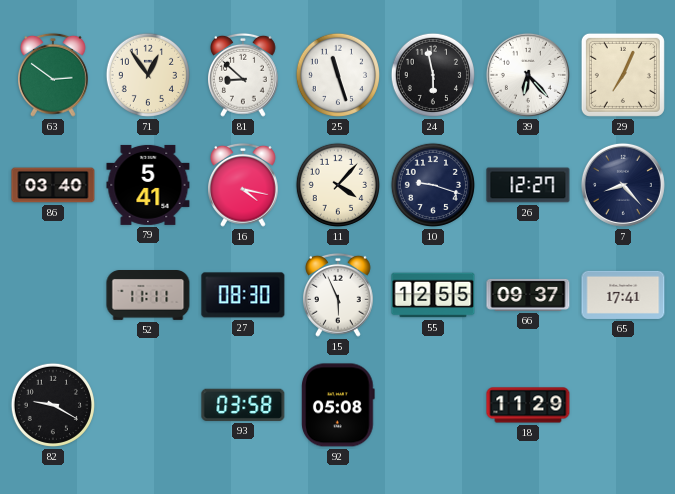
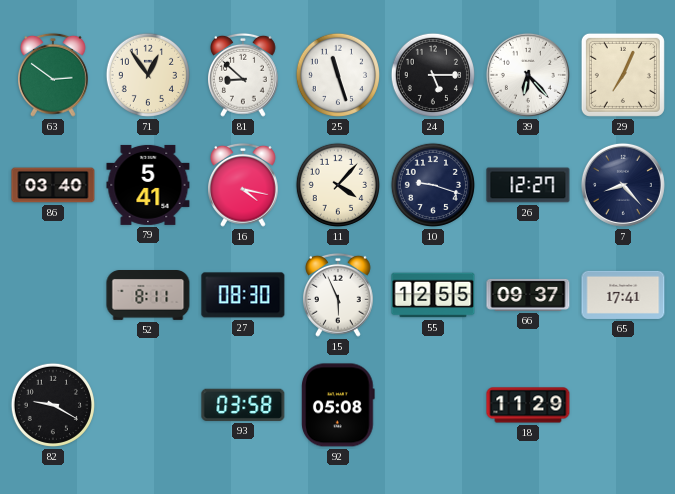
24: 5:58 -> 5:15
52: 11:11 -> 8:11
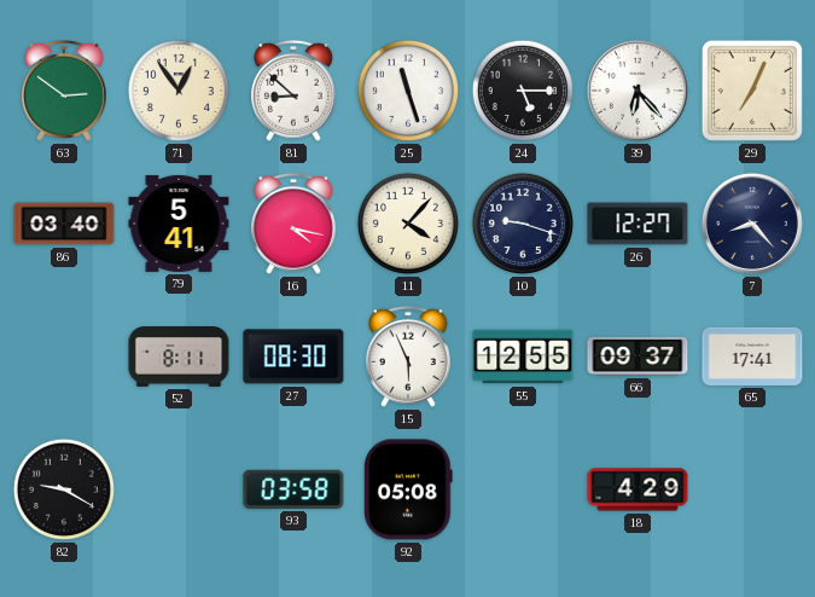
18: 11:29 -> 4:29
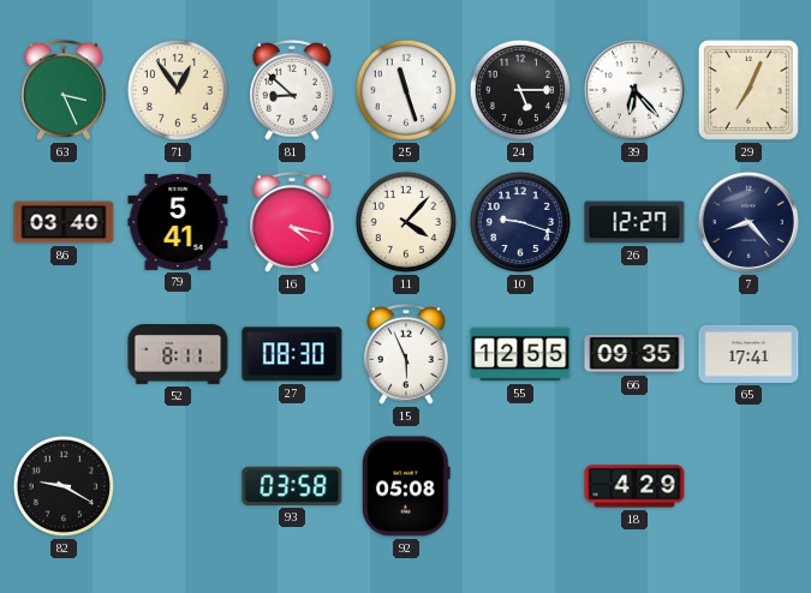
63: 2:51 -> 3:26
66: 09:37 -> 09:35
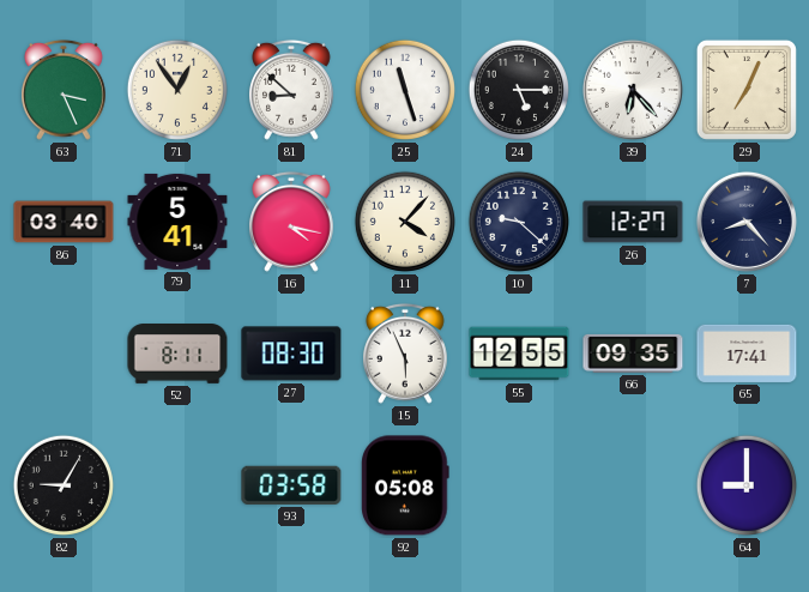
10: 9:18 -> 9:22
82: 9:20 -> 9:05
18: 4:29 -> none
64: none -> 9:00
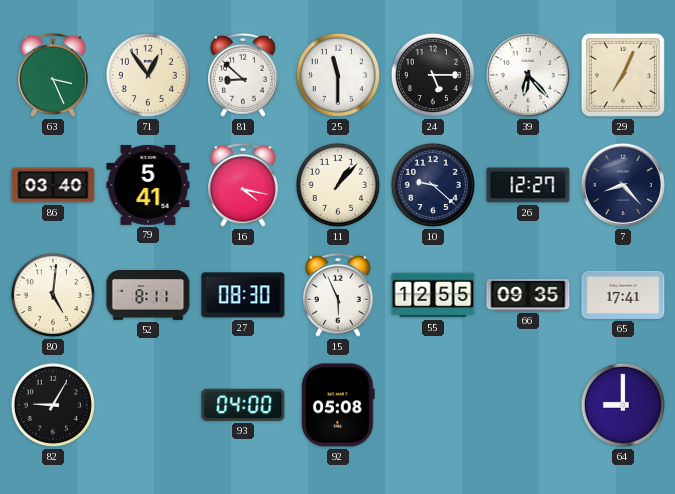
25: 11:27 -> 11:30
11: 4:07 -> 1:07
80: none -> 5:01
93: 03:58 -> 04:00
